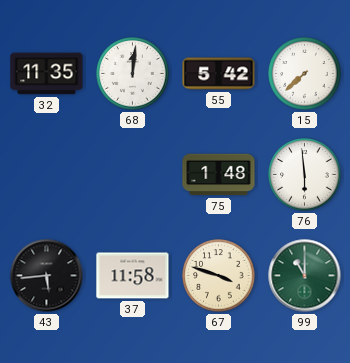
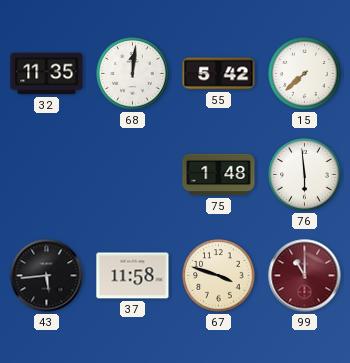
99 dial: green -> burgundy
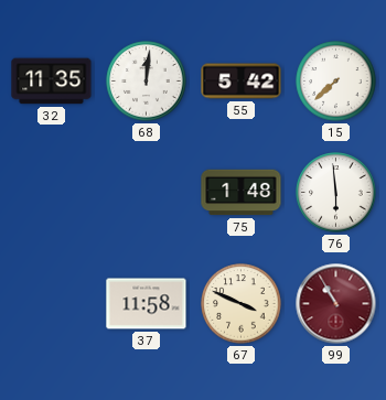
43: 5:44 -> none
67: 3:48 -> 3:49
99: 11:00 -> 10:55
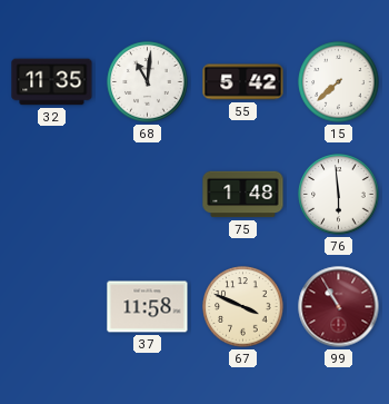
68: 12:01 -> 11:01
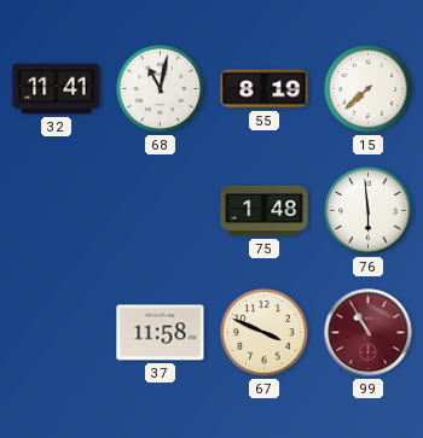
32: 11:35 -> 11:41
68: 11:01 -> 11:02
55: 5:42 -> 8:19
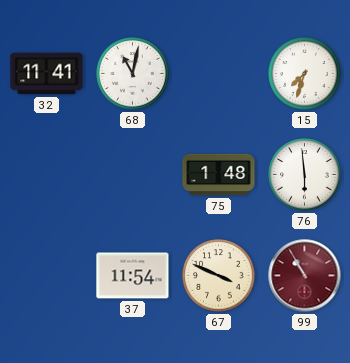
55: 8:19 -> none
15: 7:38 -> 7:33
37: 11:58 -> 11:54
